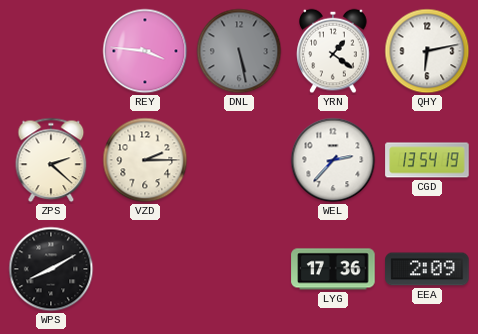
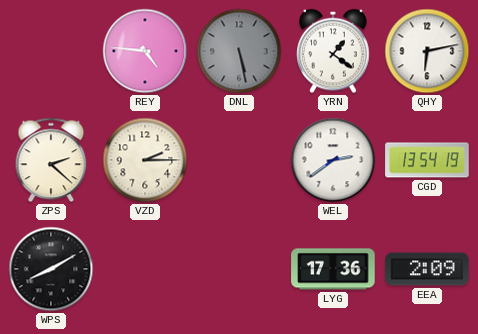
REY: 3:46 -> 4:46
WEL: 2:37 -> 2:39
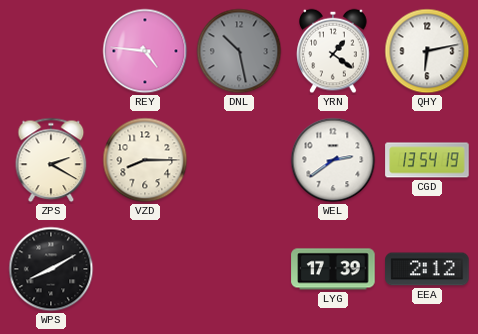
DNL: 5:28 -> 10:28
ZPS: 2:22 -> 2:20
VZD: 2:15 -> 8:15
LYG: 17:36 -> 17:39
EEA: 2:09 -> 2:12
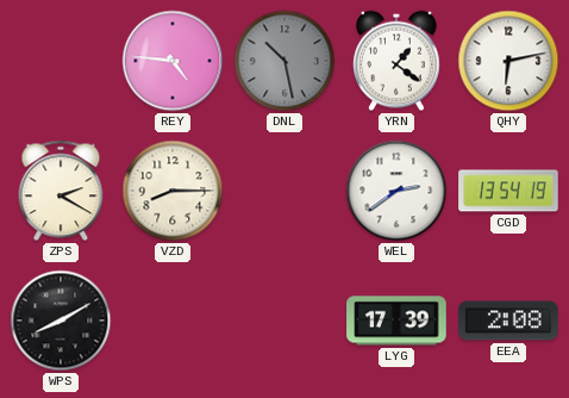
EEA: 2:12 -> 2:08
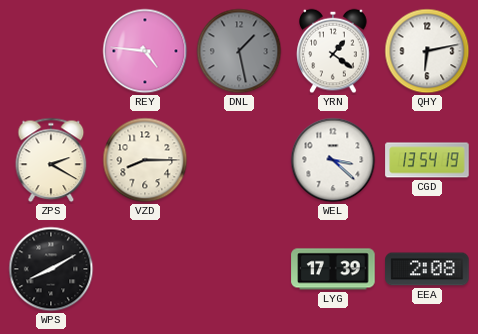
DNL: 10:28 -> 1:28
WEL: 2:39 -> 3:22
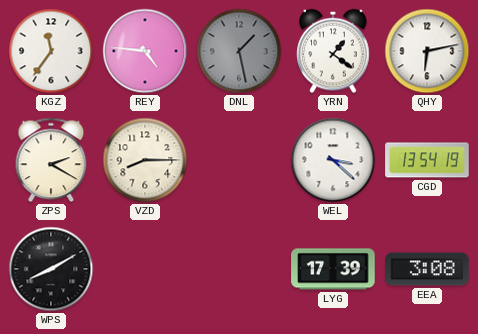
KGZ: none -> 11:36
EEA: 2:08 -> 3:08
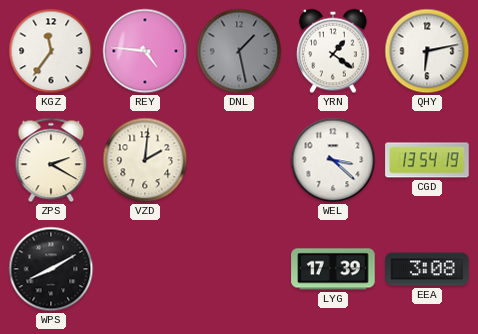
VZD: 8:15 -> 2:01
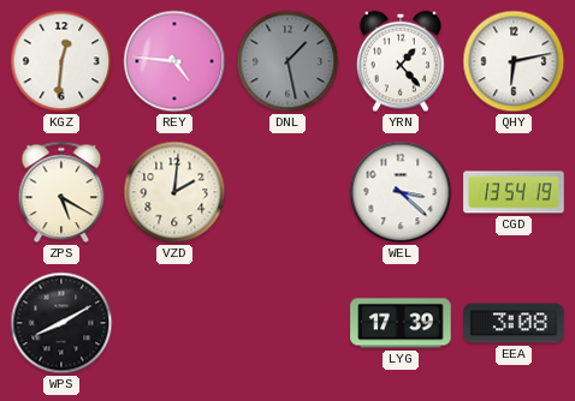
KGZ: 11:36 -> 12:31
YRN: 1:21 -> 1:23
ZPS: 2:20 -> 5:20
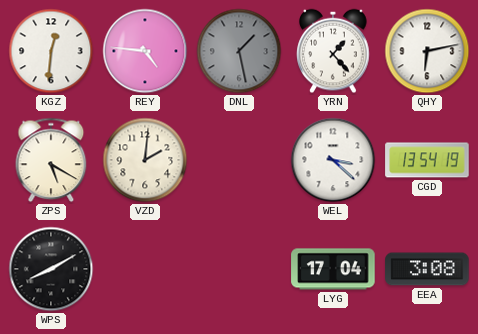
LYG: 17:39 -> 17:04
